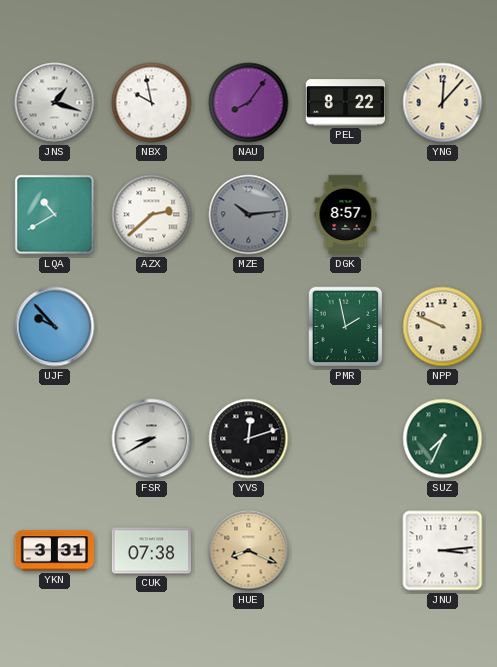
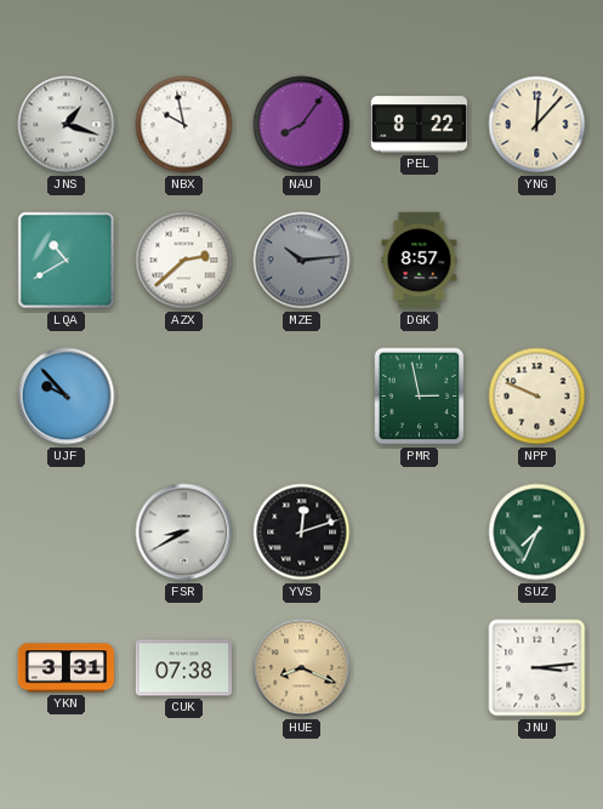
PMR: 1:58 -> 2:58
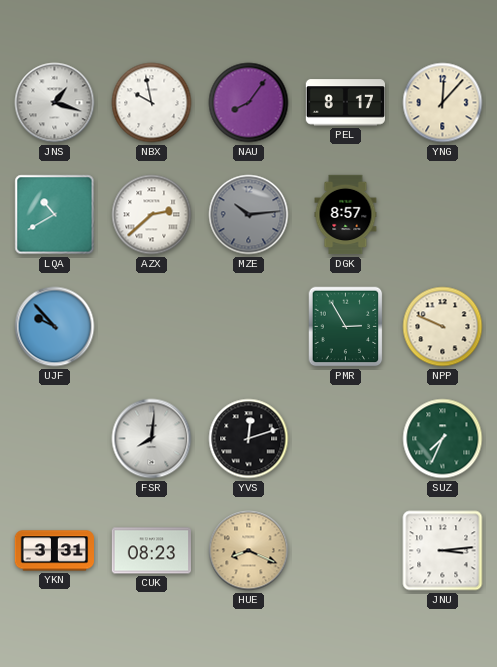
PEL: 8:22 -> 8:17
PMR: 2:58 -> 2:55
FSR: 8:40 -> 8:01
CUK: 07:38 -> 08:23
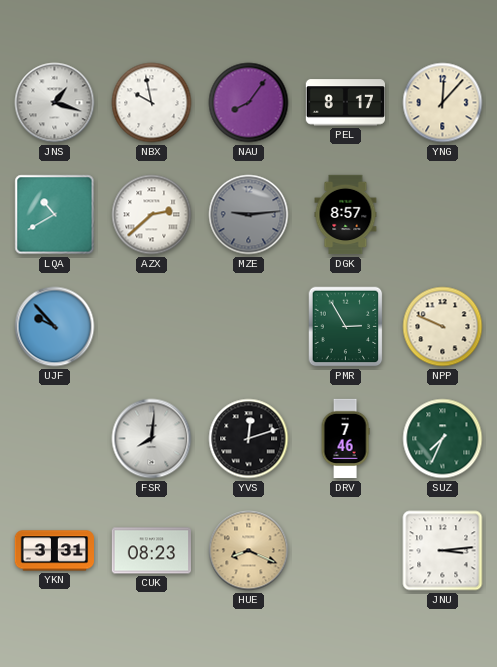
MZE: 10:14 -> 9:14
DRV: none -> 7:46
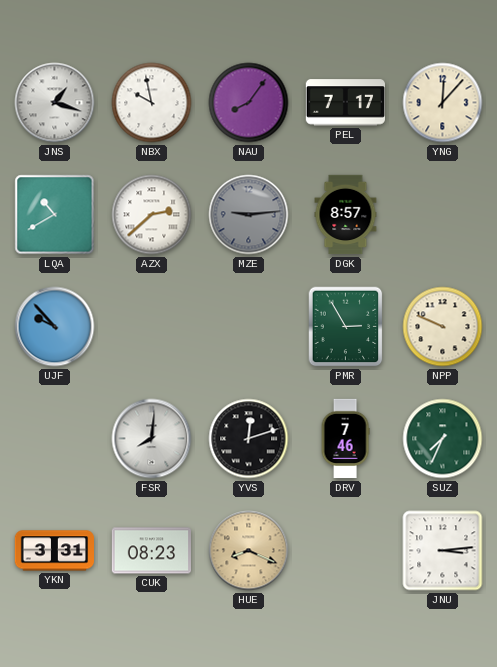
PEL: 8:17 -> 7:17
